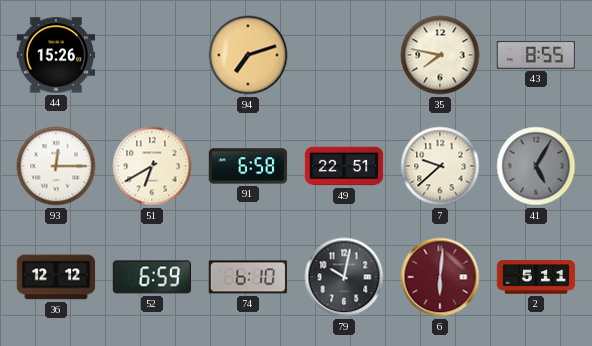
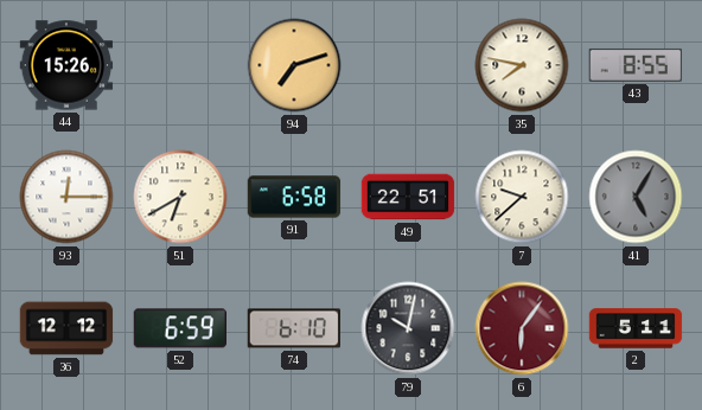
6: 6:01 -> 6:06
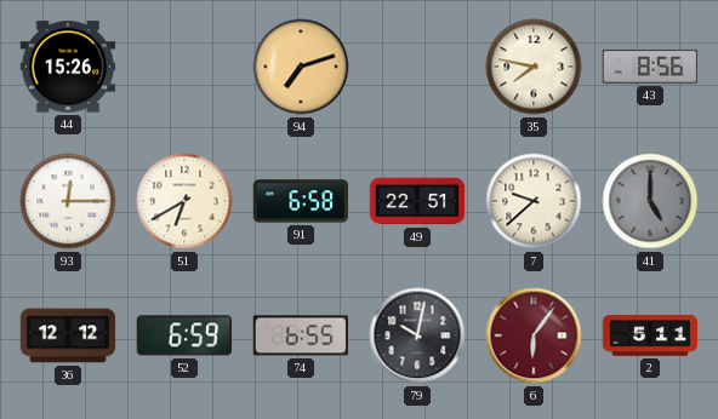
43: 8:55 -> 8:56
41: 5:05 -> 5:00
74: 6:10 -> 6:55
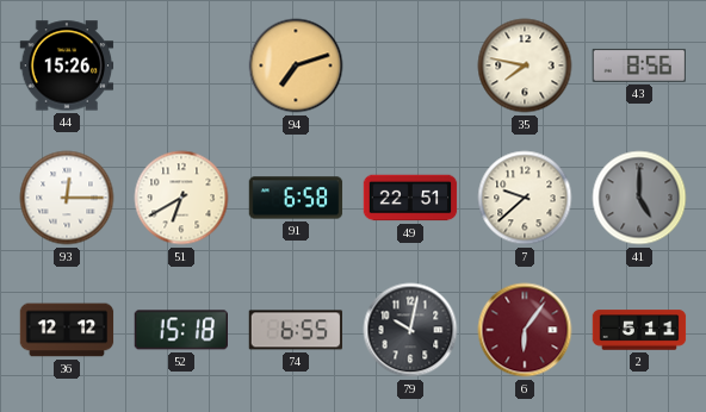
52: 6:59 -> 15:18
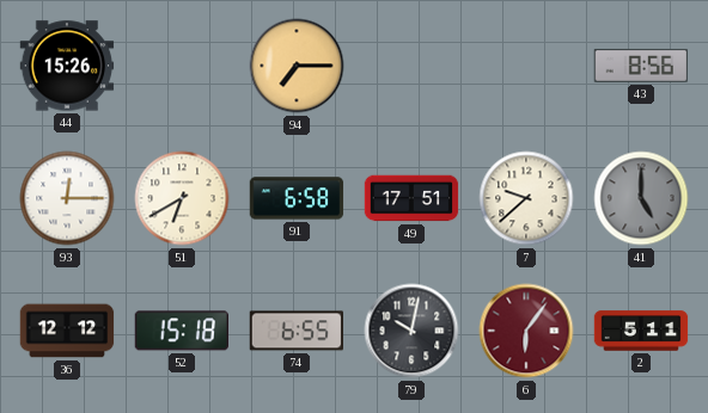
94: 7:12 -> 7:15
35: 7:47 -> none
49: 22:51 -> 17:51
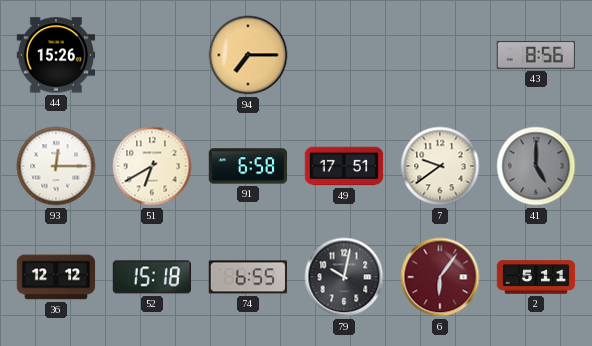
7: 9:38 -> 9:39
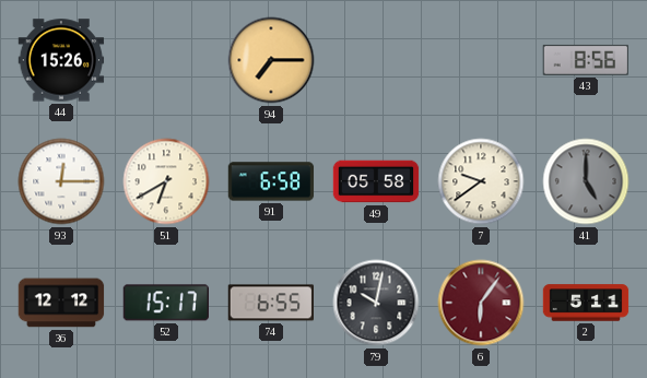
49: 17:51 -> 05:58
52: 15:18 -> 15:17
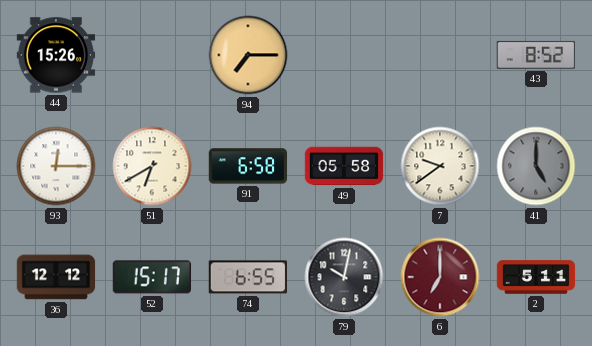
43: 8:56 -> 8:52
6: 6:06 -> 7:00
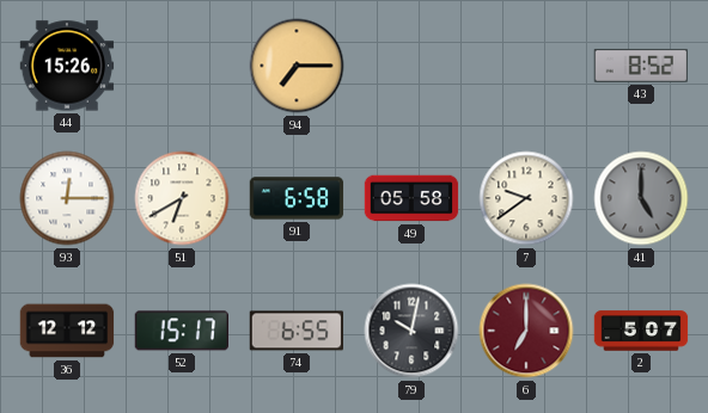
2: 5:11 -> 5:07
